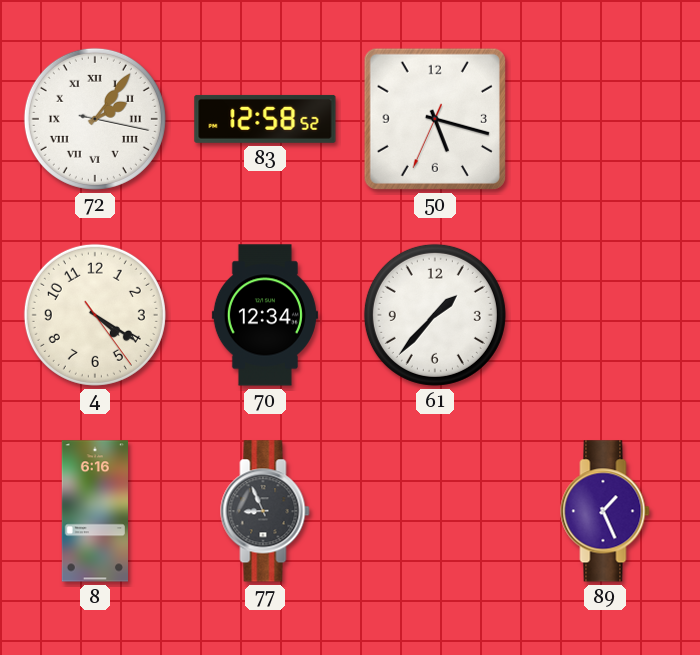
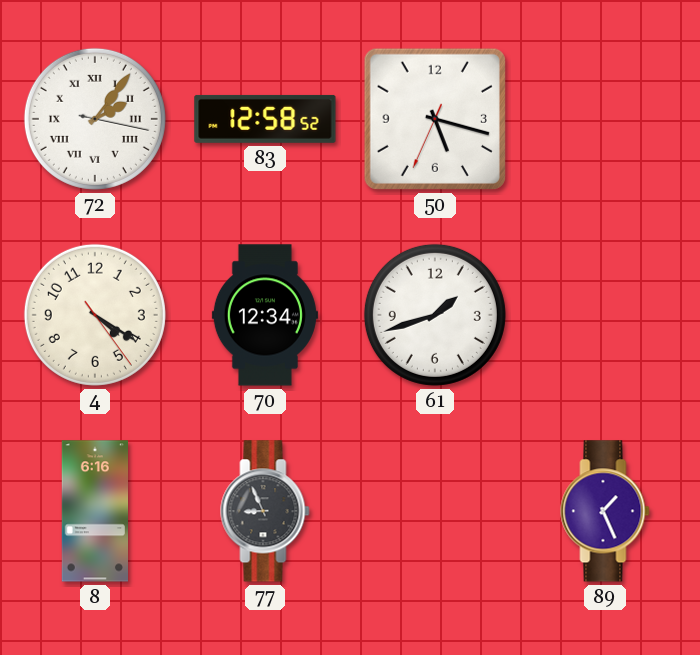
61: 1:37 -> 1:42
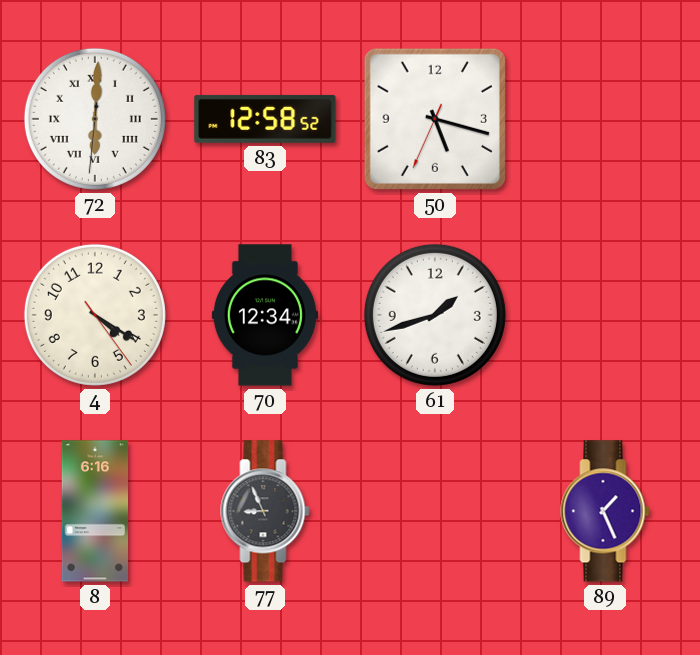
72: 2:06 -> 6:00
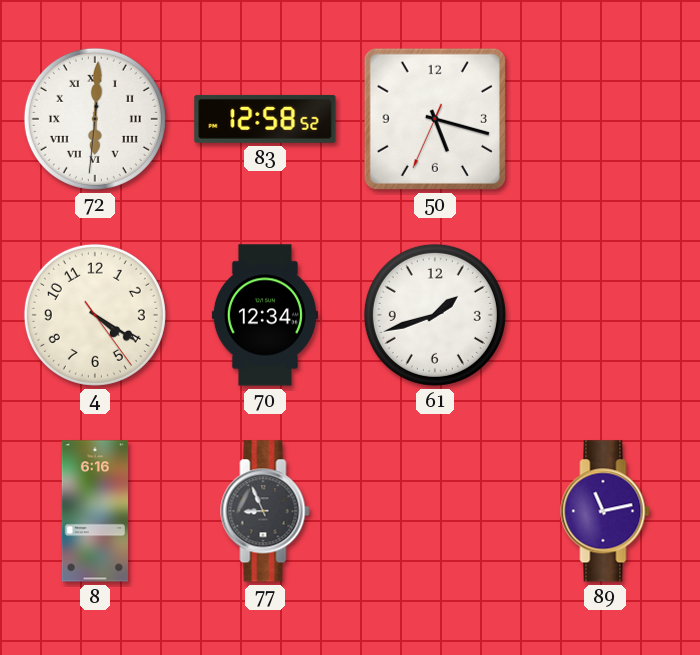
89: 1:26 -> 11:13
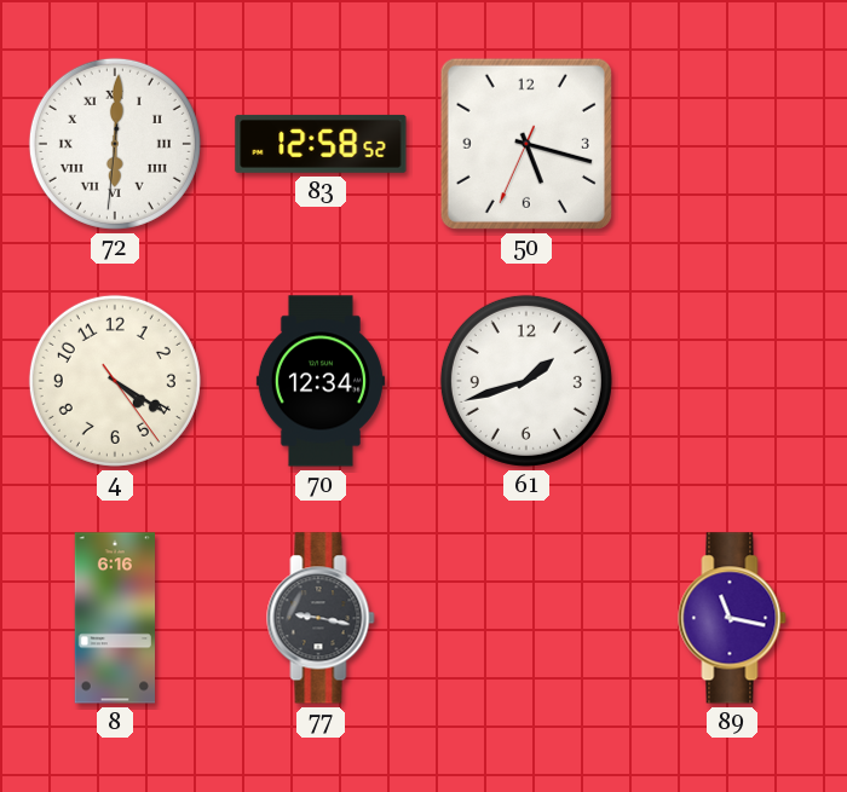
77: 8:56 -> 9:17
89: 11:13 -> 11:17
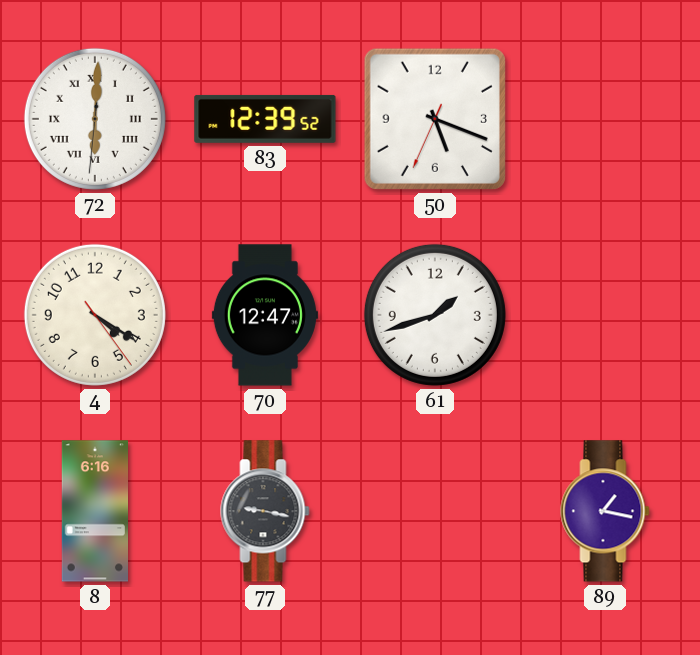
83: 12:58 -> 12:39
50: 5:17 -> 5:18
70: 12:34 -> 12:47
89: 11:17 -> 1:17
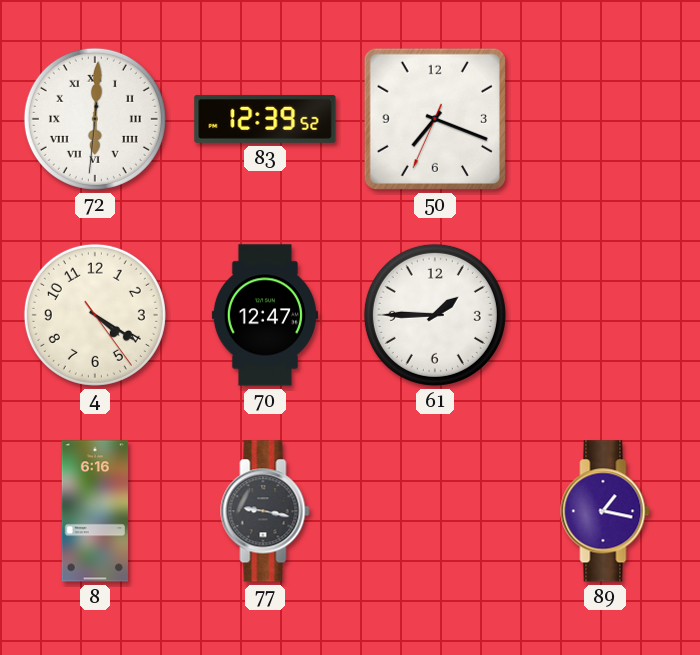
50: 5:18 -> 7:18
61: 1:42 -> 1:45
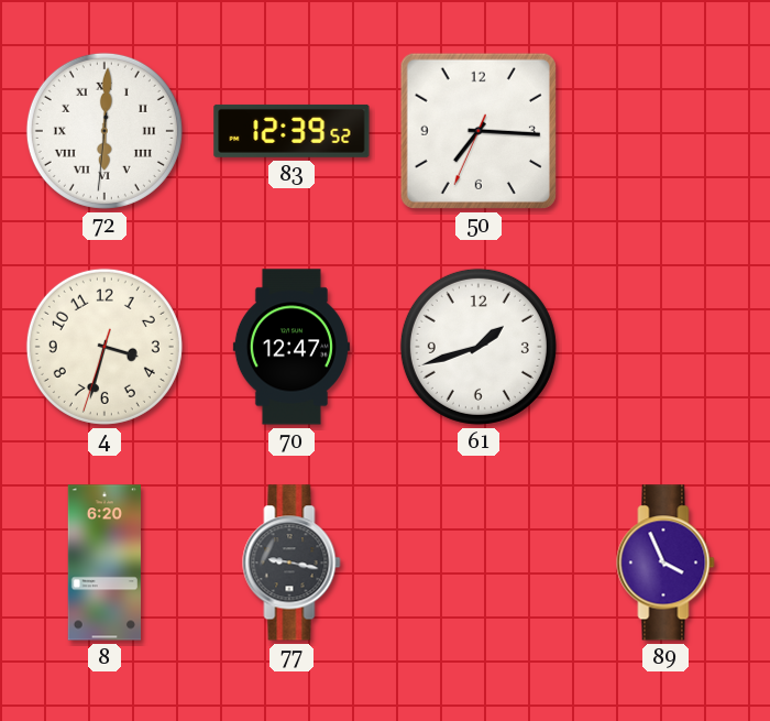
50: 7:18 -> 7:15
4: 4:20 -> 3:32
61: 1:45 -> 1:42
8: 6:16 -> 6:20
89: 1:17 -> 3:56
